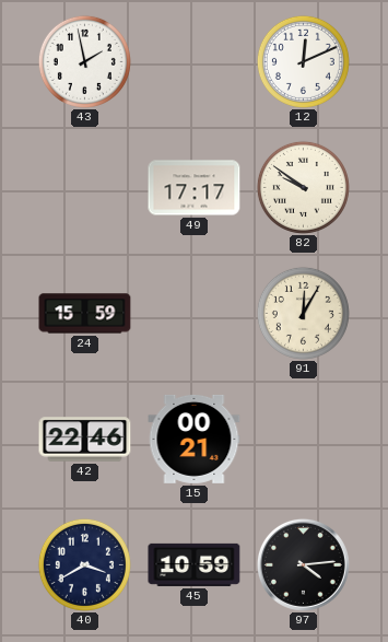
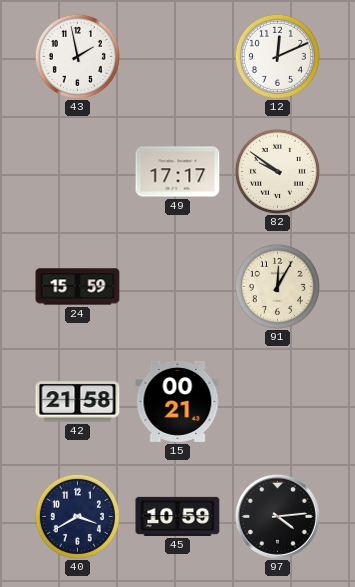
42: 22:46 -> 21:58
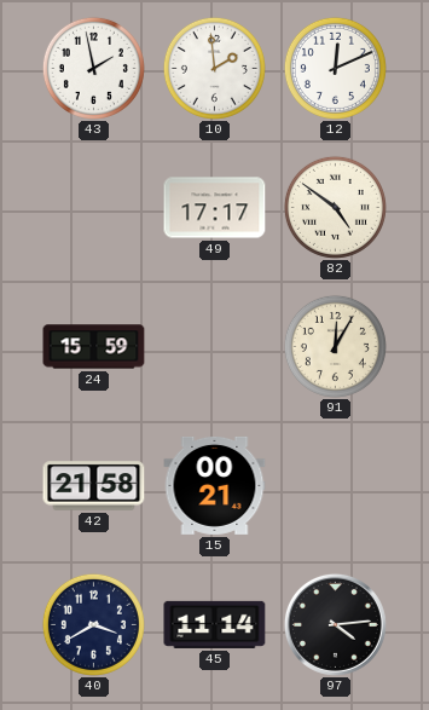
10: none -> 1:59
82: 9:51 -> 4:51
45: 10:59 -> 11:14
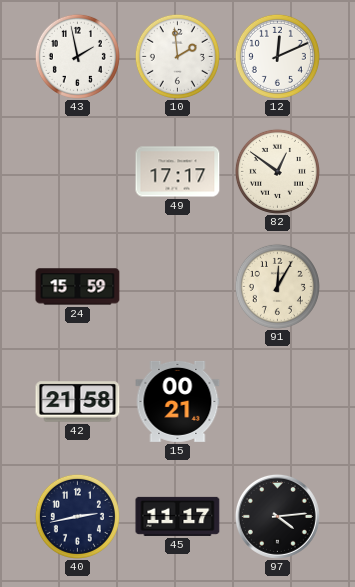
82: 4:51 -> 12:51
40: 3:40 -> 2:43
45: 11:14 -> 11:17
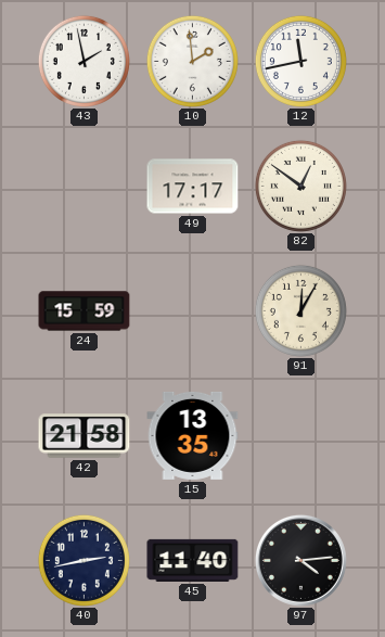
12: 12:11 -> 11:43
15: 00:21 -> 13:35
45: 11:17 -> 11:40
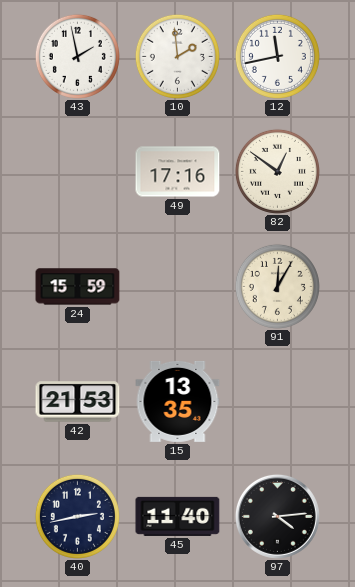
49: 17:17 -> 17:16
42: 21:58 -> 21:53
